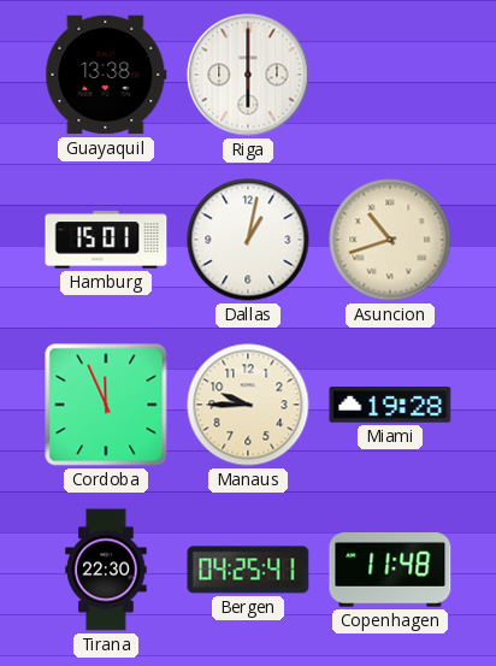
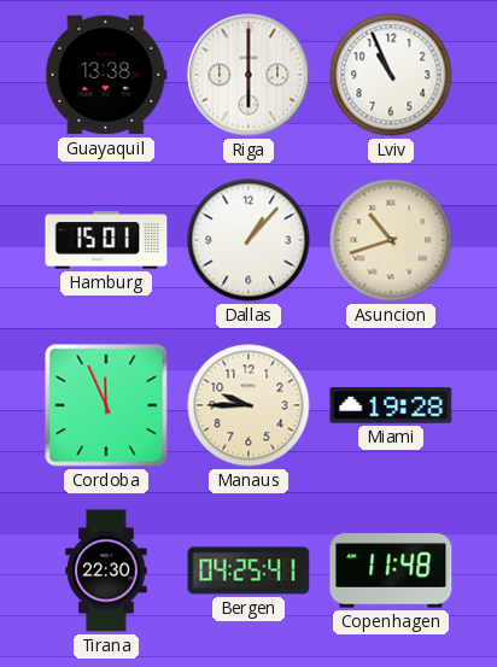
Lviv: none -> 10:56
Dallas: 1:02 -> 1:07
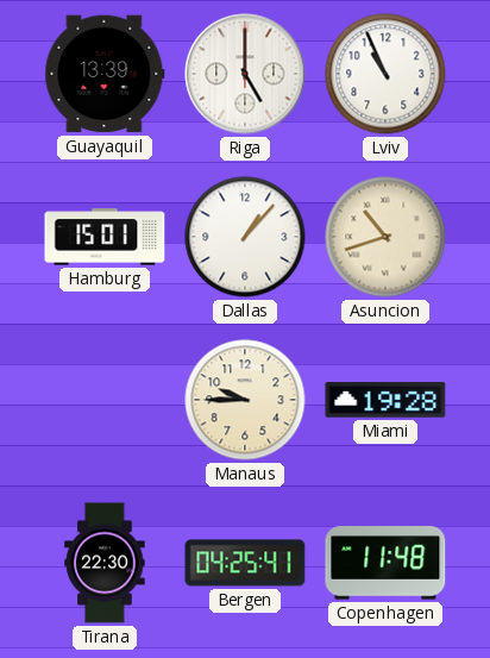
Guayaquil: 13:38 -> 13:39
Riga: 6:00 -> 5:00
Cordoba: 11:56 -> none
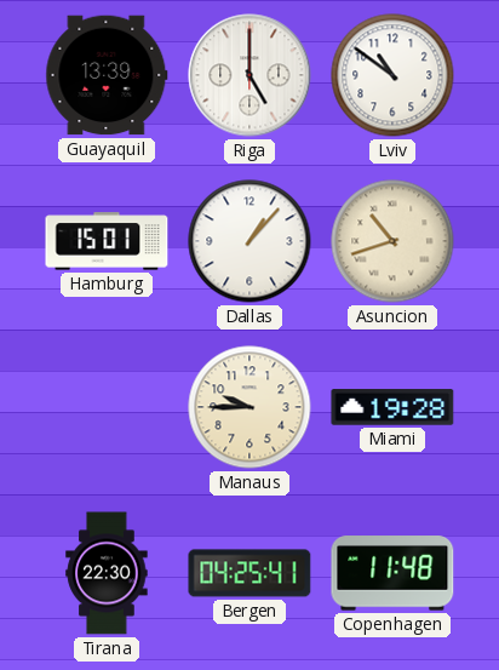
Lviv: 10:56 -> 10:51
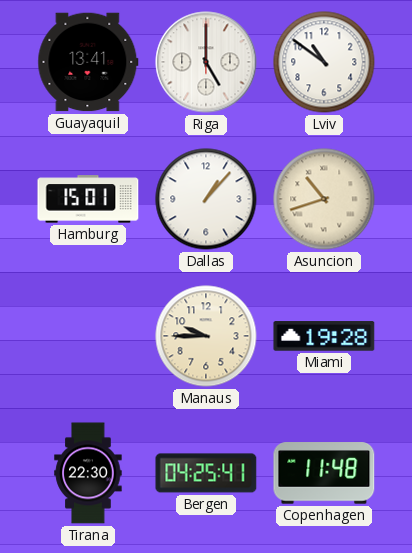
Guayaquil: 13:39 -> 13:41
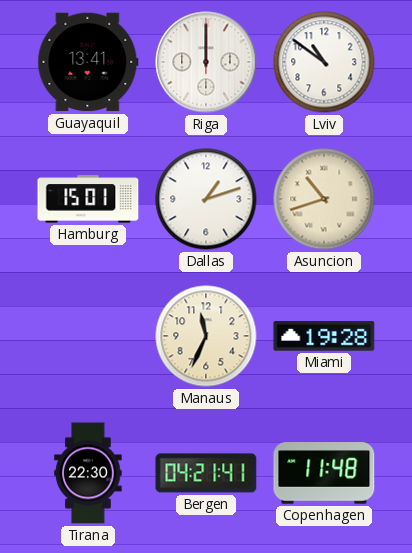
Riga: 5:00 -> 12:00
Dallas: 1:07 -> 1:12
Manaus: 9:45 -> 11:34
Bergen: 04:25 -> 04:21
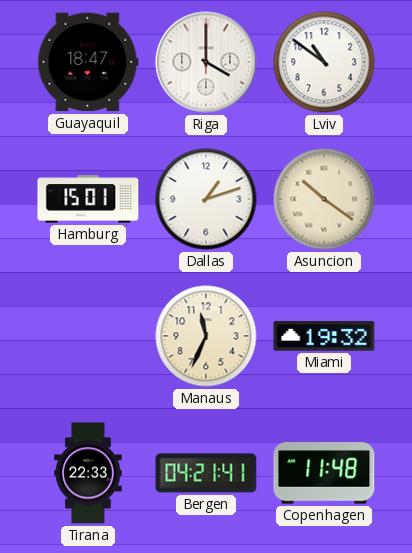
Guayaquil: 13:41 -> 18:47
Riga: 12:00 -> 4:00
Asuncion: 10:42 -> 10:21
Miami: 19:28 -> 19:32
Tirana: 22:30 -> 22:33
